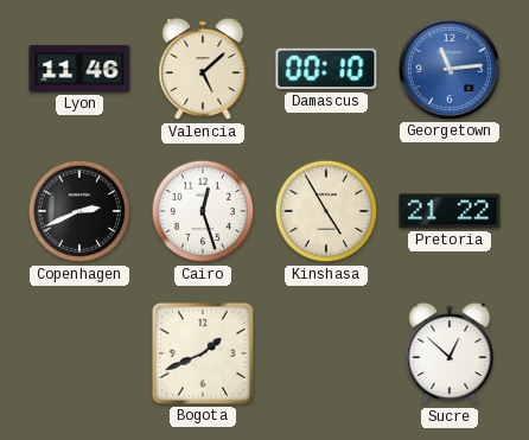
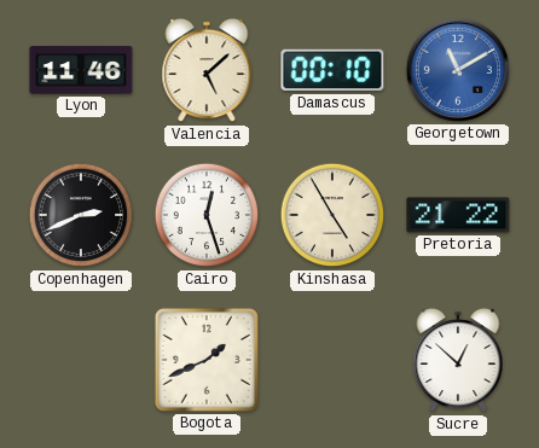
Georgetown: 11:14 -> 11:10
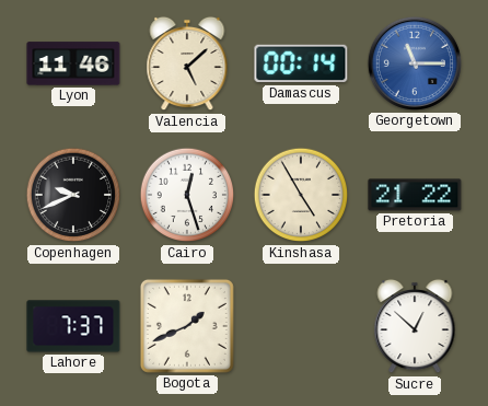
Damascus: 00:10 -> 00:14
Georgetown: 11:10 -> 11:15
Copenhagen: 2:41 -> 9:41
Lahore: none -> 7:37
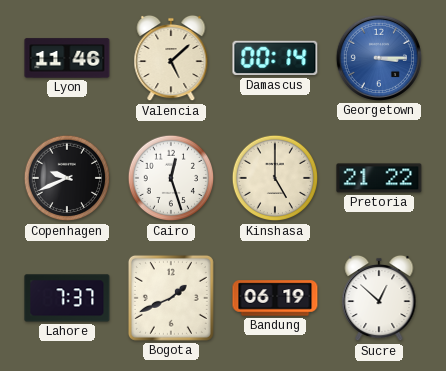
Georgetown: 11:15 -> 3:15
Kinshasa: 4:55 -> 5:00
Bandung: none -> 06:19
